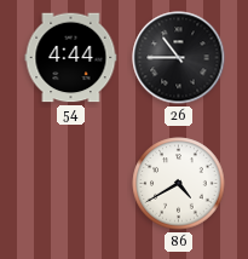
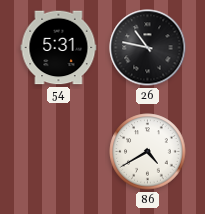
54: 4:44 -> 5:31
26: 10:45 -> 10:47
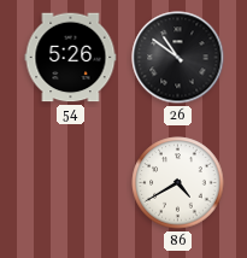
54: 5:31 -> 5:26
26: 10:47 -> 10:51
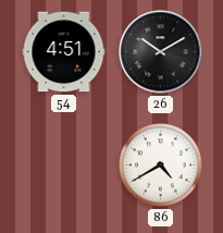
54: 5:26 -> 4:51
26: 10:51 -> 10:10
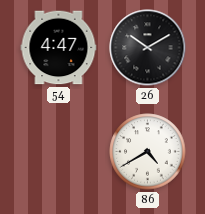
54: 4:51 -> 4:47
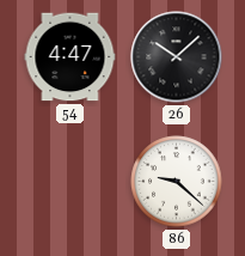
26: 10:10 -> 10:08
86: 4:40 -> 9:22
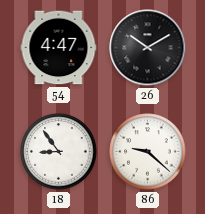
26: 10:08 -> 10:10
18: none -> 8:54
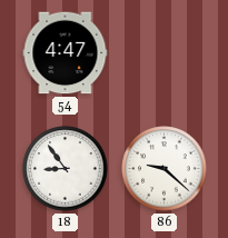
26: 10:10 -> none
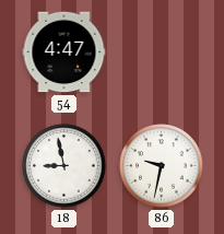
18: 8:54 -> 8:58
86: 9:22 -> 9:32
